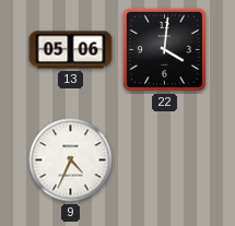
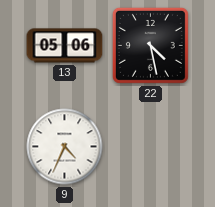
22: 4:01 -> 4:28
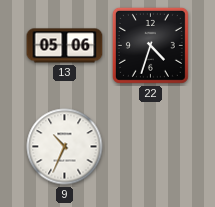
22: 4:28 -> 4:33
9: 4:34 -> 10:34
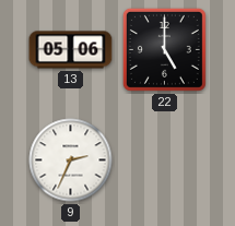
22: 4:33 -> 5:00
9: 10:34 -> 2:34
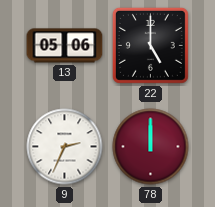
78: none -> 12:00
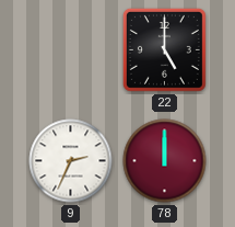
13: 05:06 -> none
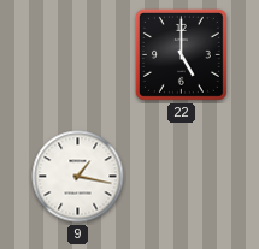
9: 2:34 -> 1:17
78: 12:00 -> none
